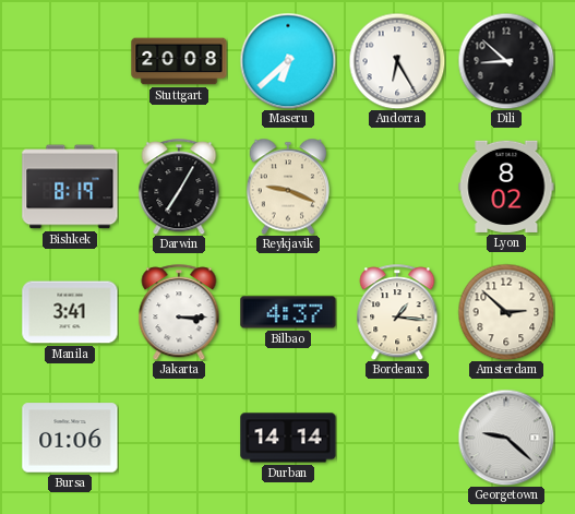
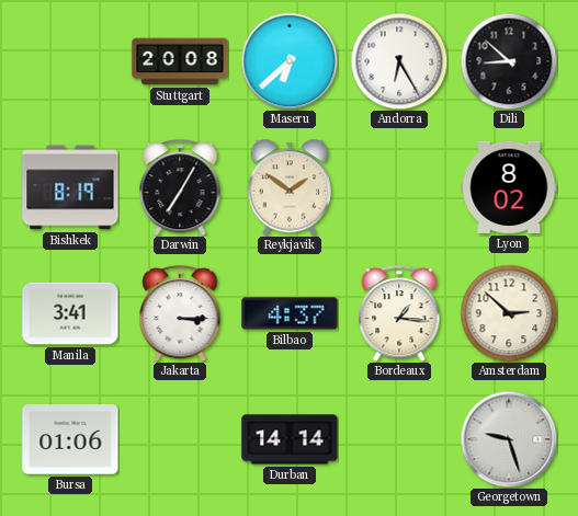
Reykjavik: 9:19 -> 1:51
Georgetown: 9:22 -> 9:27
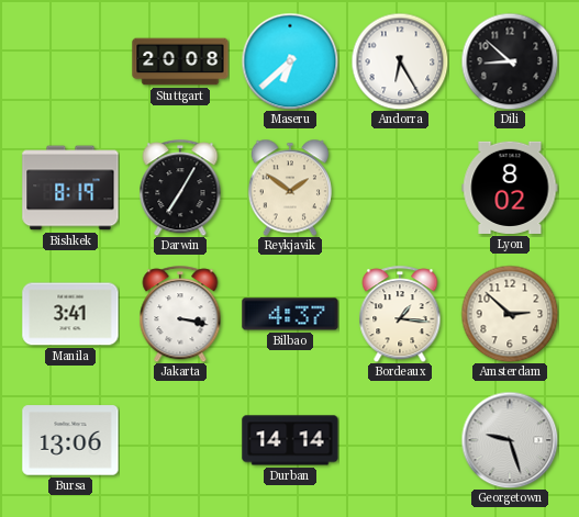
Jakarta: 3:15 -> 3:17
Bursa: 01:06 -> 13:06
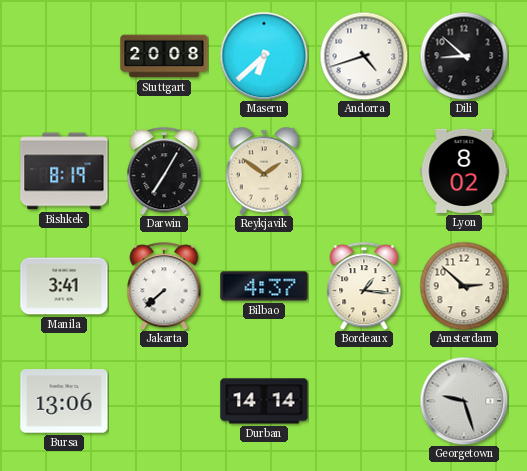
Andorra: 6:25 -> 4:42
Jakarta: 3:17 -> 7:38
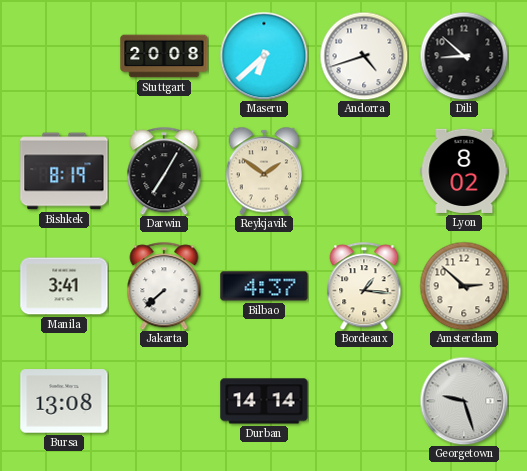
Bursa: 13:06 -> 13:08
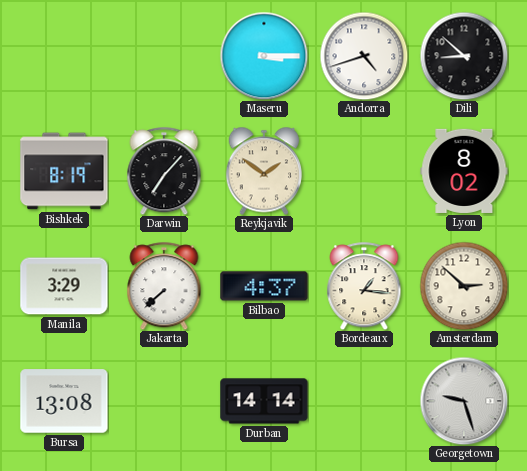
Stuttgart: 20:08 -> none
Maseru: 6:38 -> 3:15
Darwin: 7:05 -> 7:07
Manila: 3:41 -> 3:29
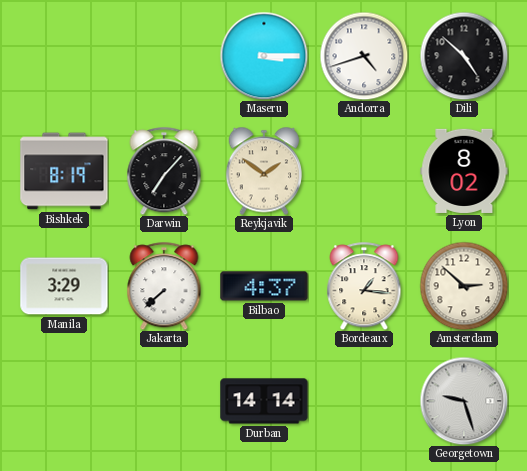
Dili: 8:52 -> 4:52
Bursa: 13:08 -> none
